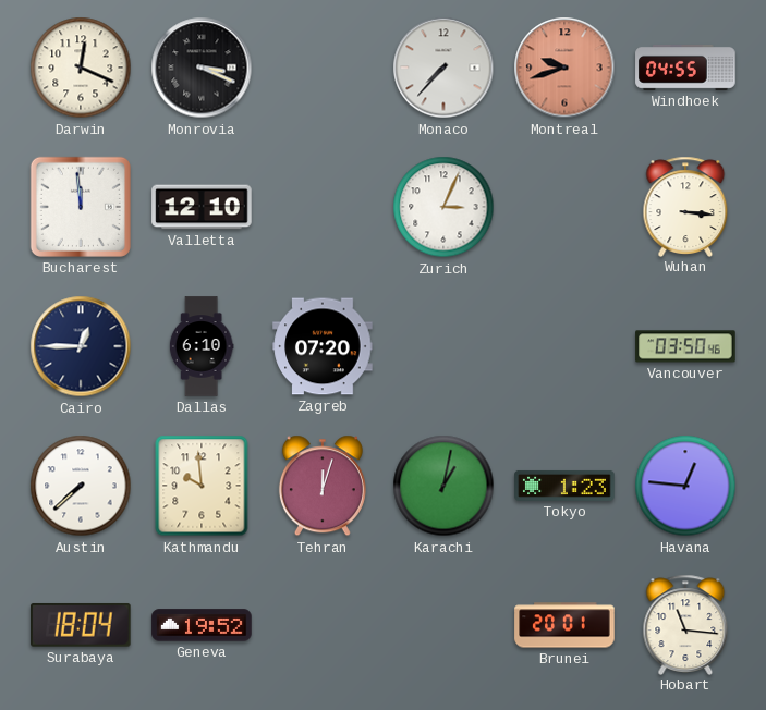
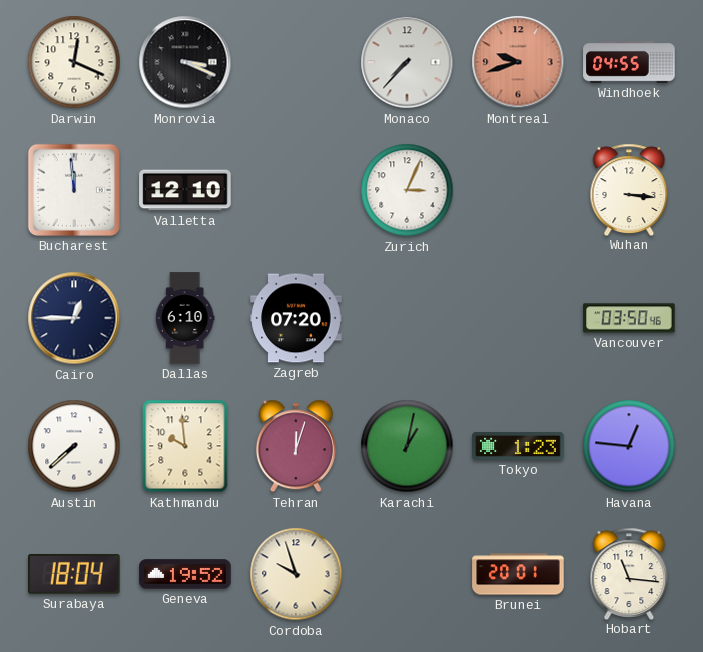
Cordoba: none -> 9:57
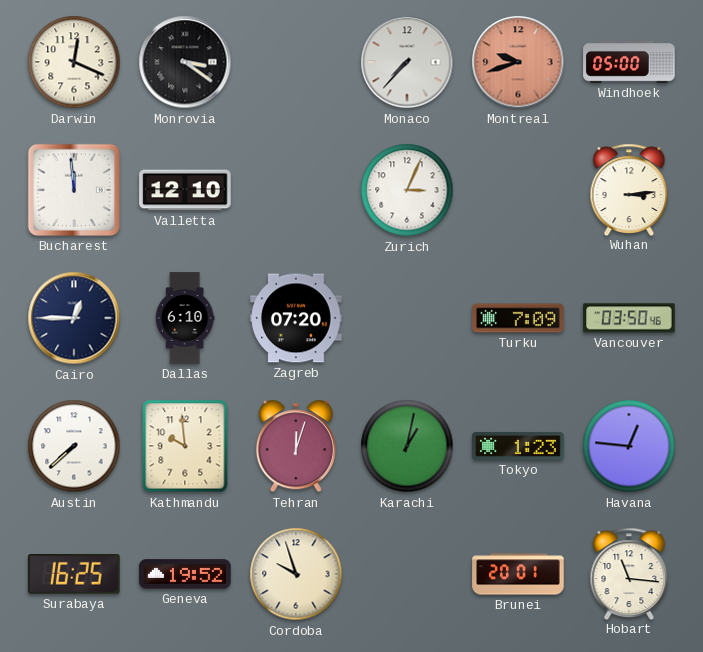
Monrovia: 3:19 -> 3:21
Windhoek: 04:55 -> 05:00
Wuhan: 3:16 -> 3:14
Turku: none -> 7:09
Surabaya: 18:04 -> 16:25
